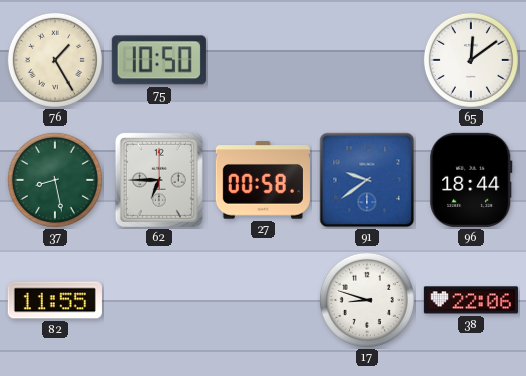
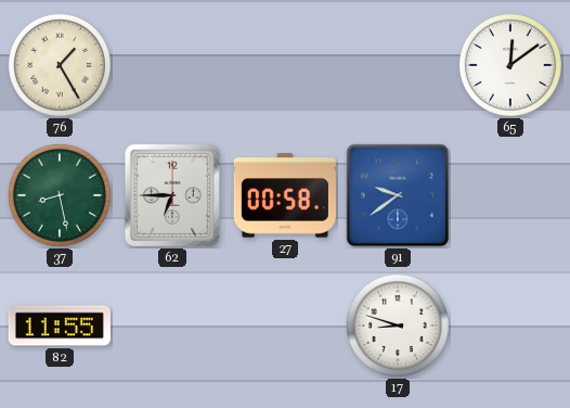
75: 10:50 -> none
96: 18:44 -> none
38: 22:06 -> none
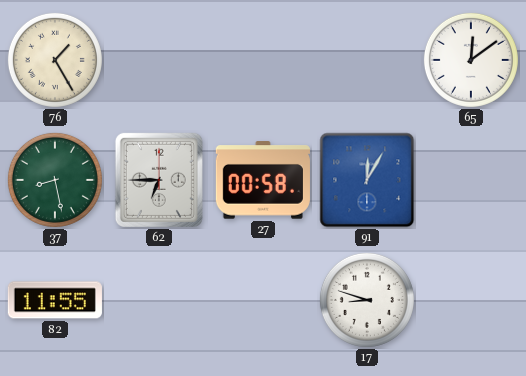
91: 9:39 -> 12:05
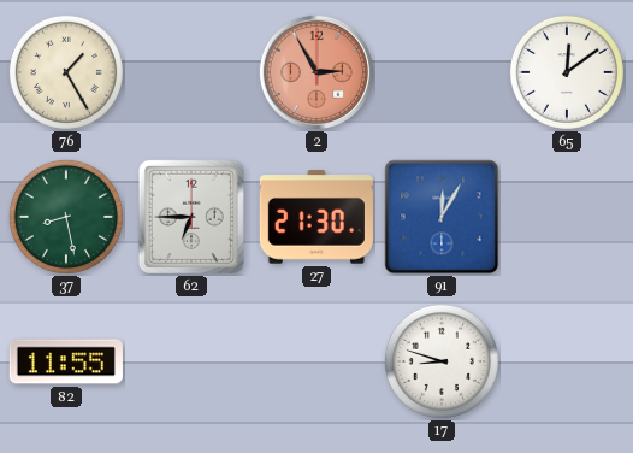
2: none -> 2:55
27: 00:58 -> 21:30
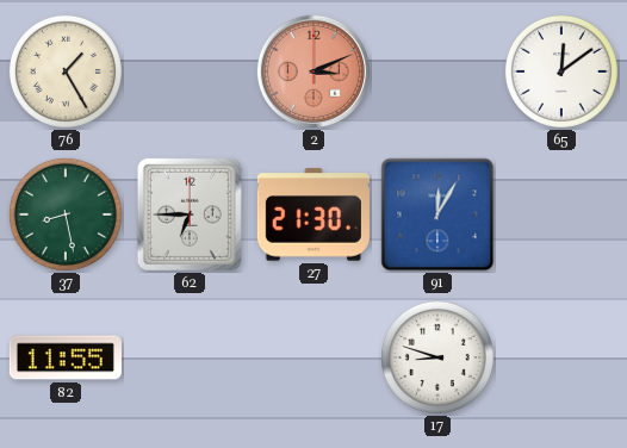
2: 2:55 -> 3:11
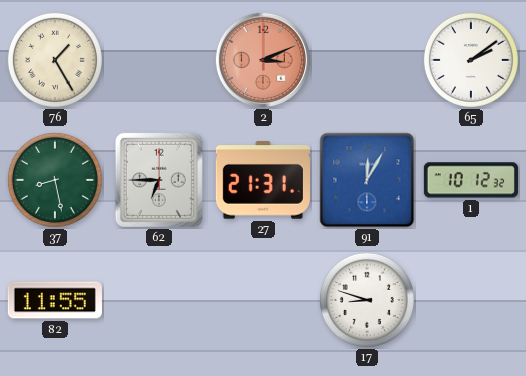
65: 12:09 -> 2:09
27: 21:30 -> 21:31
1: none -> 10:12
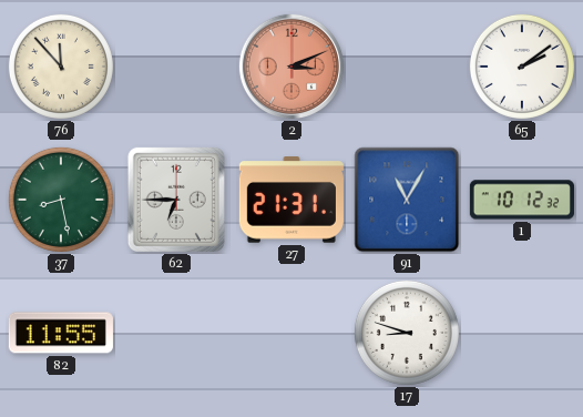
76: 1:25 -> 11:53
91: 12:05 -> 11:05
